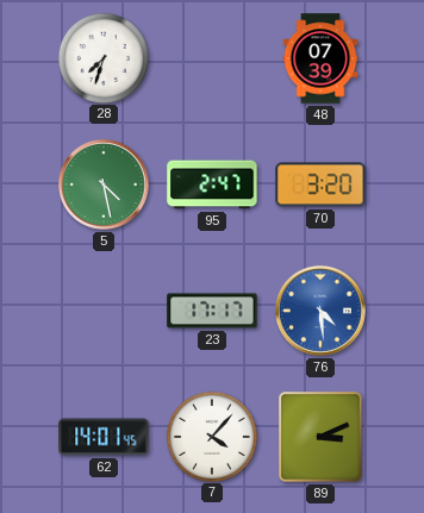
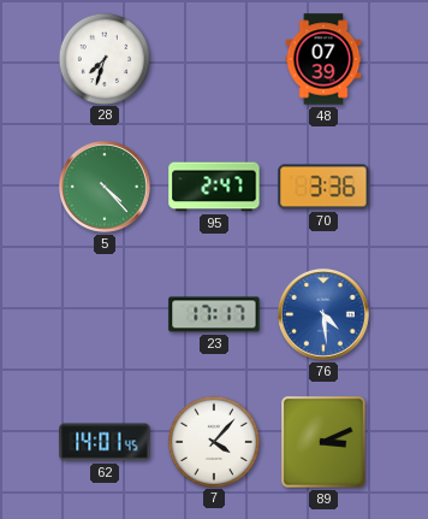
5: 4:28 -> 4:23
70: 3:20 -> 3:36
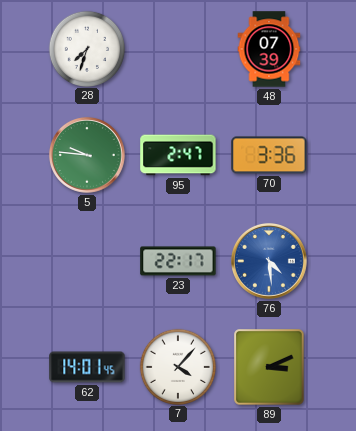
5: 4:23 -> 9:46
23: 17:17 -> 22:17
